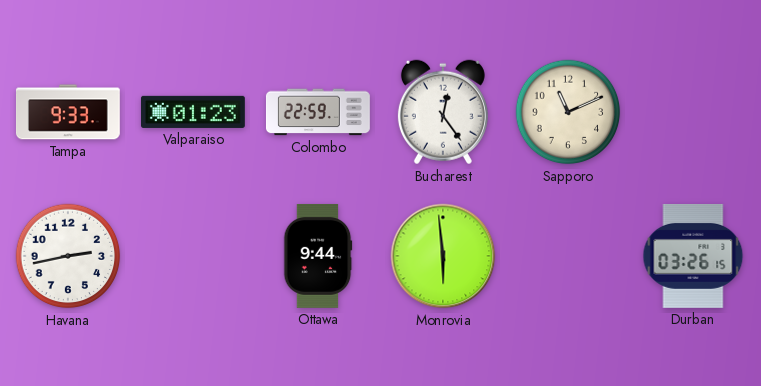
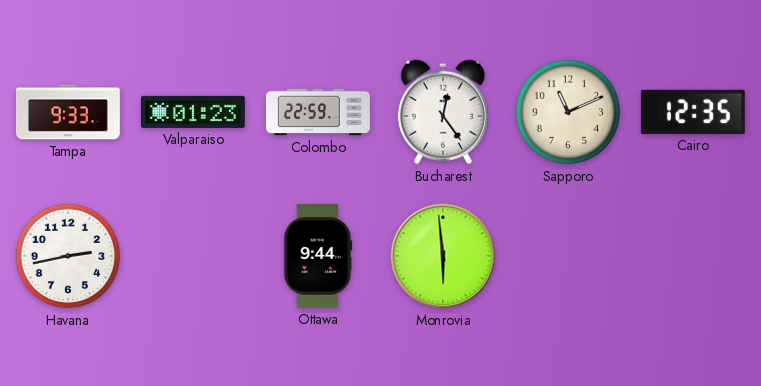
Cairo: none -> 12:35
Durban: 03:26 -> none
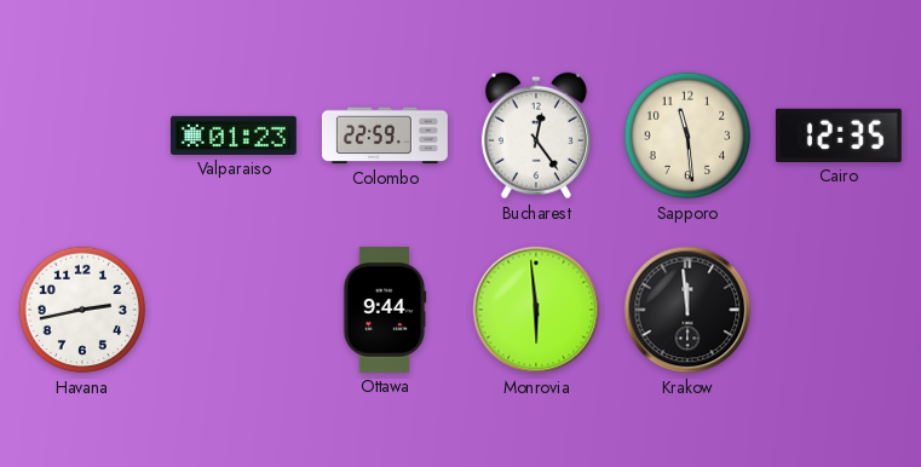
Tampa: 9:33 -> none
Sapporo: 11:11 -> 11:29
Krakow: none -> 11:59
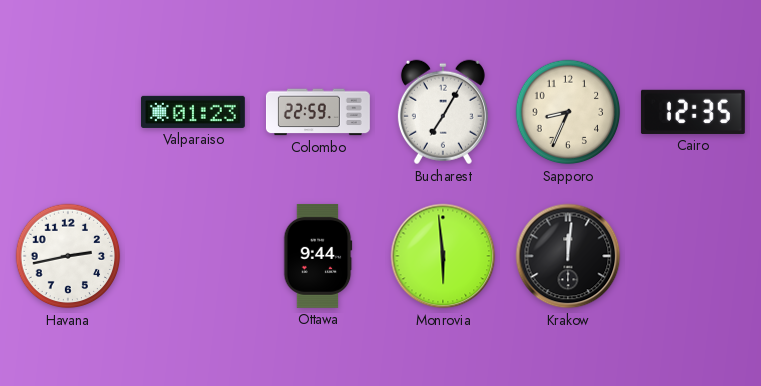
Bucharest: 12:24 -> 7:05
Sapporo: 11:29 -> 8:34
Krakow: 11:59 -> 12:01
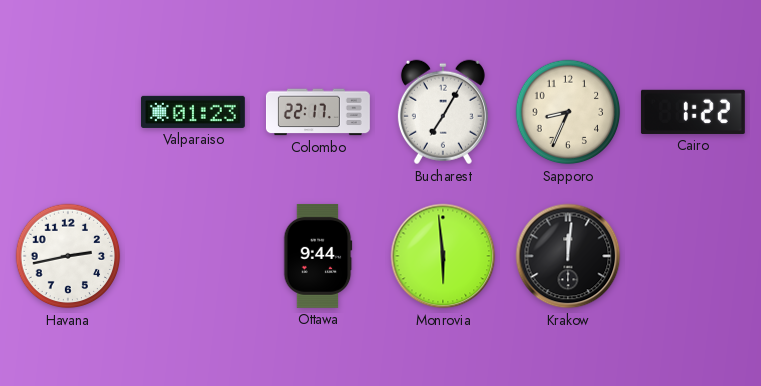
Colombo: 22:59 -> 22:17
Cairo: 12:35 -> 1:22
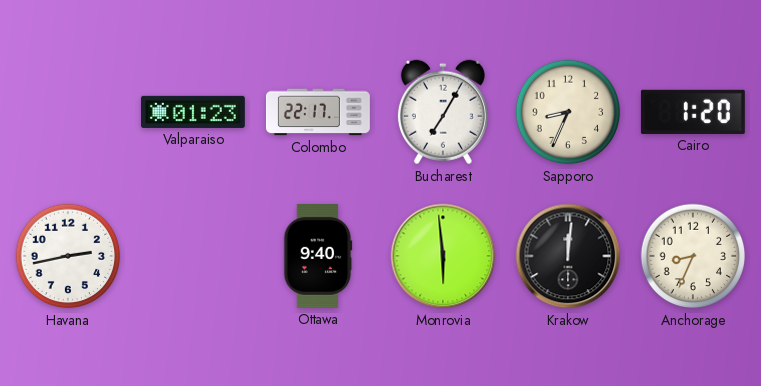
Cairo: 1:22 -> 1:20
Ottawa: 9:44 -> 9:40
Anchorage: none -> 8:34
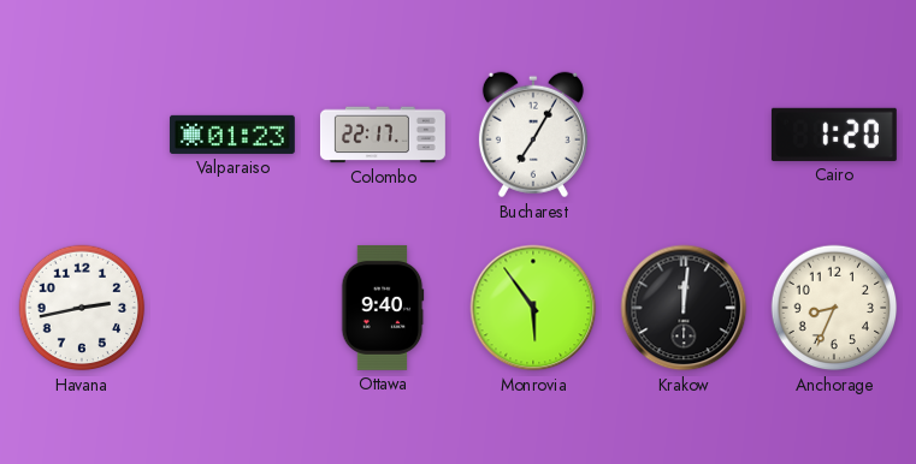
Sapporo: 8:34 -> none
Monrovia: 5:59 -> 5:54
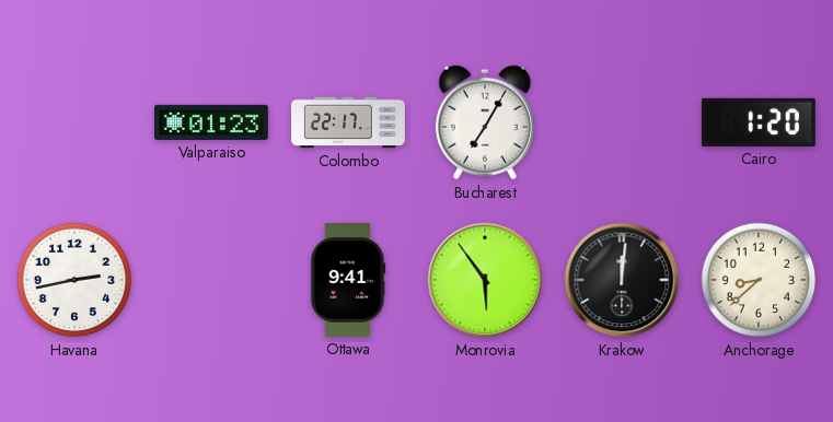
Ottawa: 9:40 -> 9:41
Anchorage: 8:34 -> 8:38
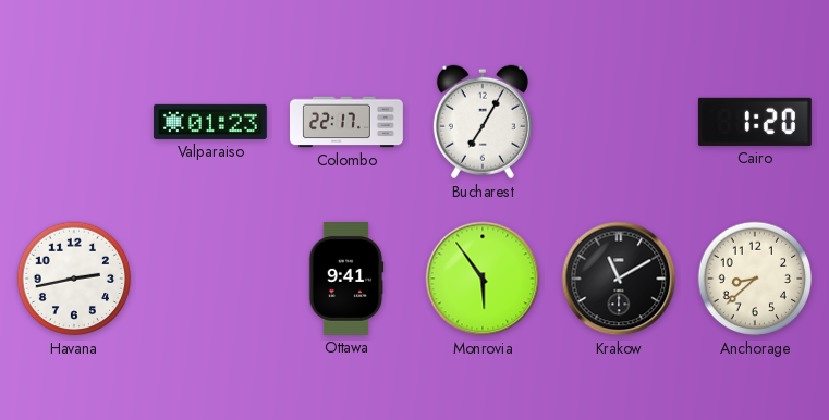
Krakow: 12:01 -> 11:10
